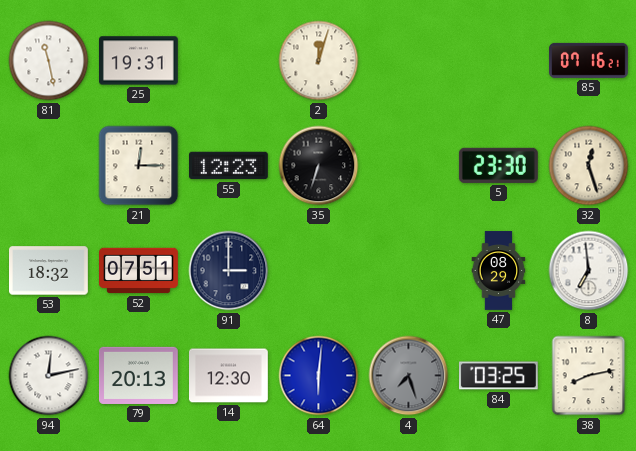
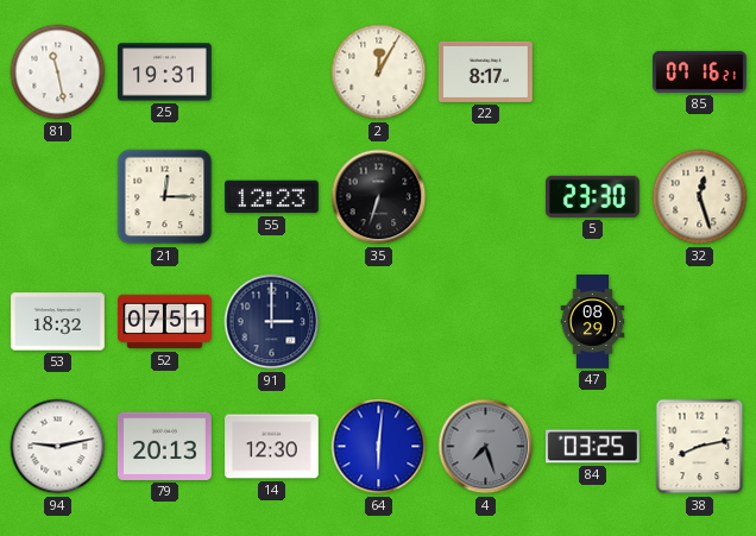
2: 12:03 -> 12:05
22: none -> 8:17
8: 6:59 -> none
94: 12:13 -> 9:13
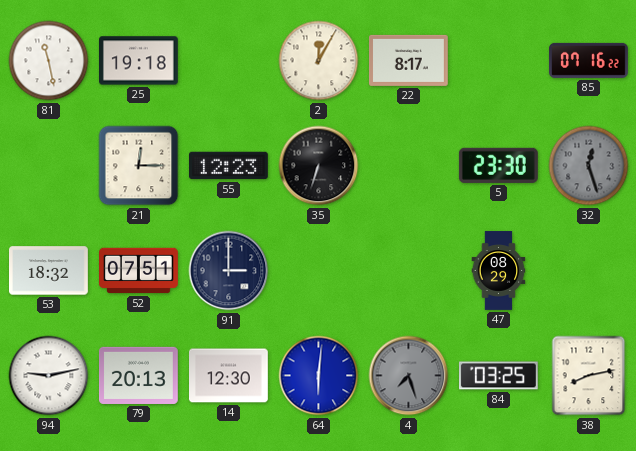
25: 19:31 -> 19:18
85: 07:16:21 -> 07:16:22
32 dial: cream -> grey
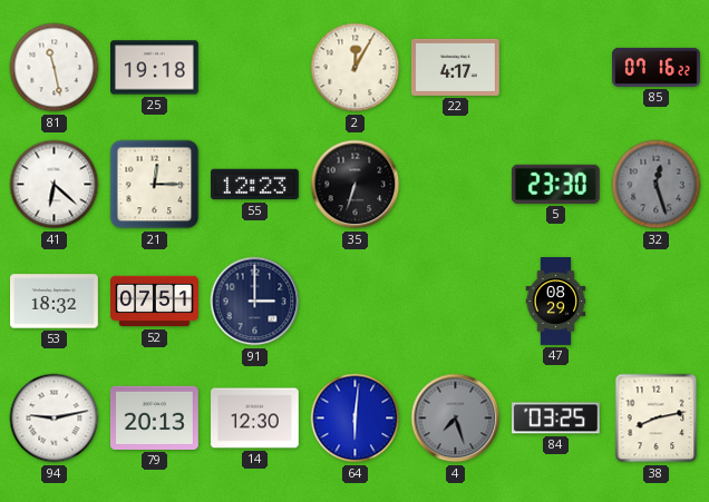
22: 8:17 -> 4:17
41: none -> 6:22
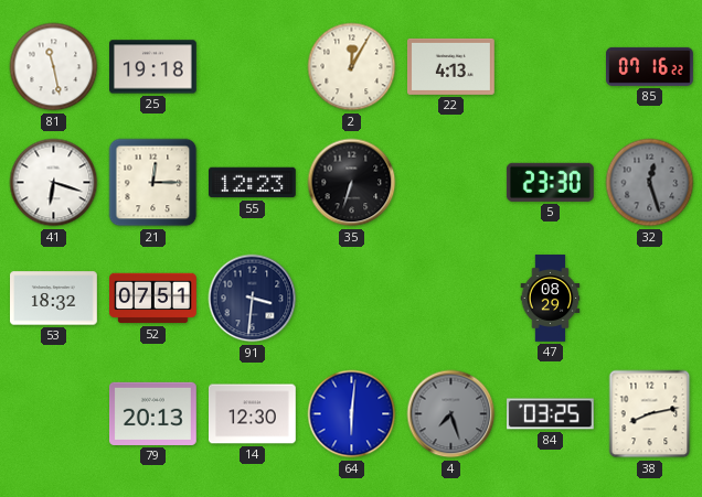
22: 4:17 -> 4:13
41: 6:22 -> 6:18
91: 3:00 -> 3:31
94: 9:13 -> none
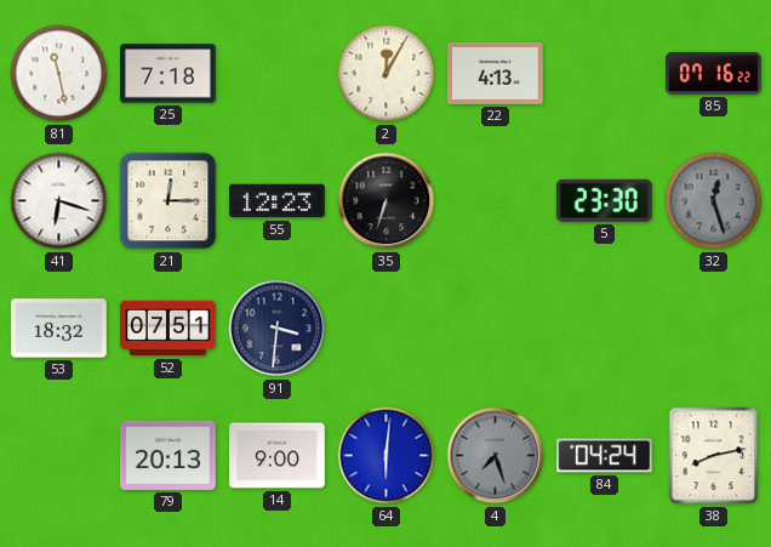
25: 19:18 -> 7:18
47: 08:29 -> none
14: 12:30 -> 9:00
84: 03:25 -> 04:24
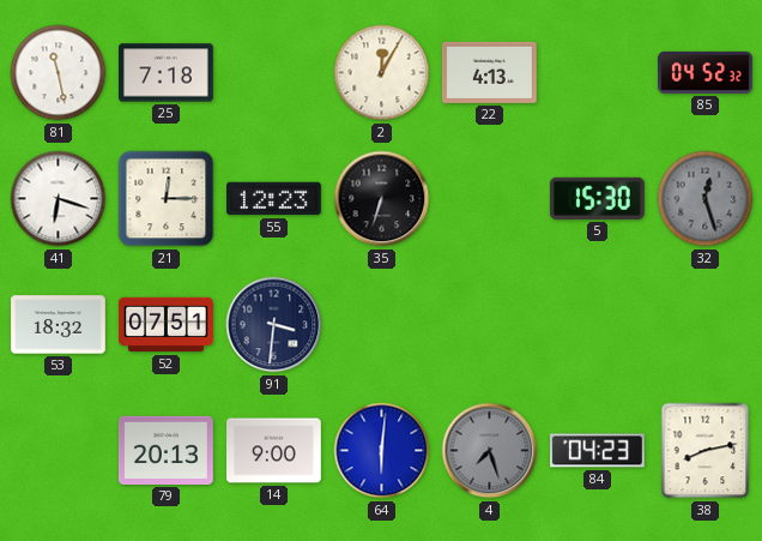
85: 07:16 -> 04:52
5: 23:30 -> 15:30
84: 04:24 -> 04:23
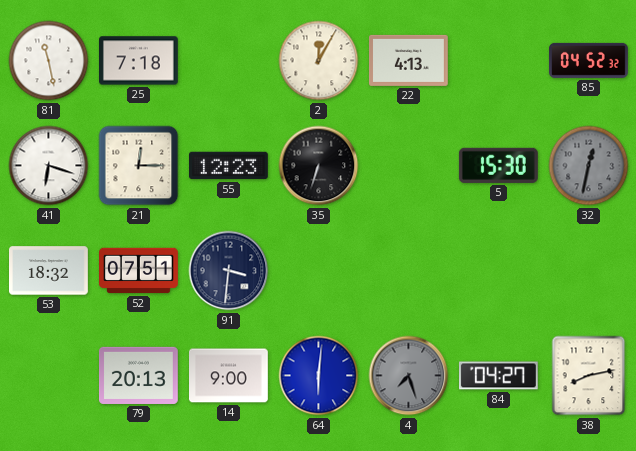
32: 12:27 -> 12:32
84: 04:23 -> 04:27
